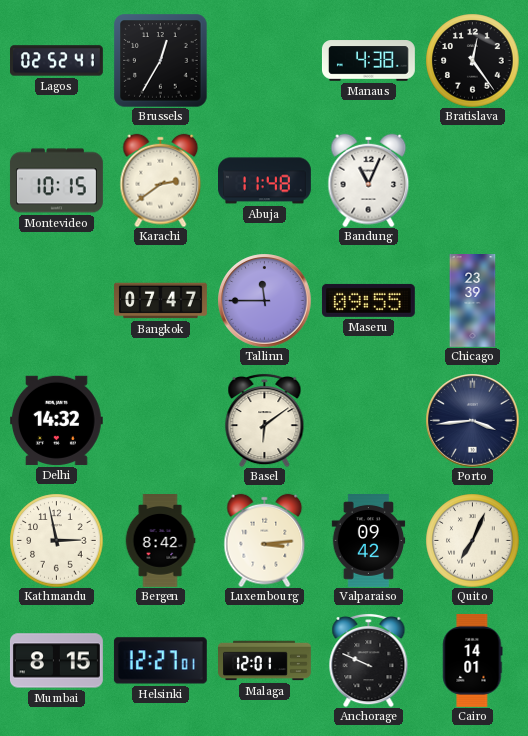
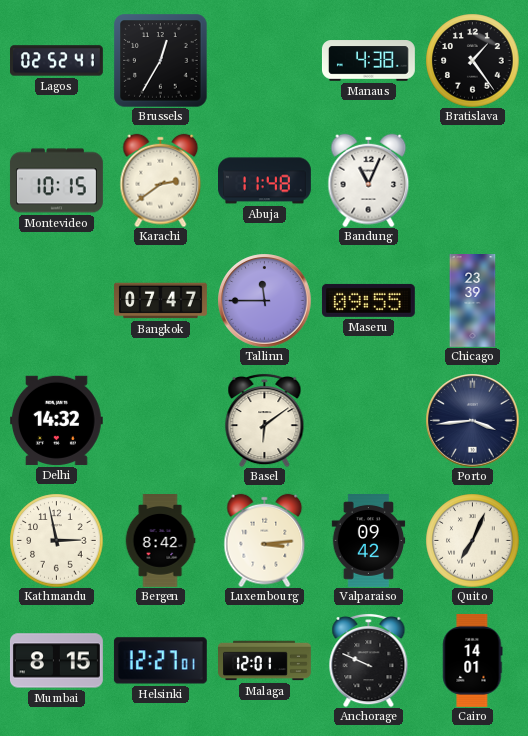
Bratislava: 12:24 -> 1:24
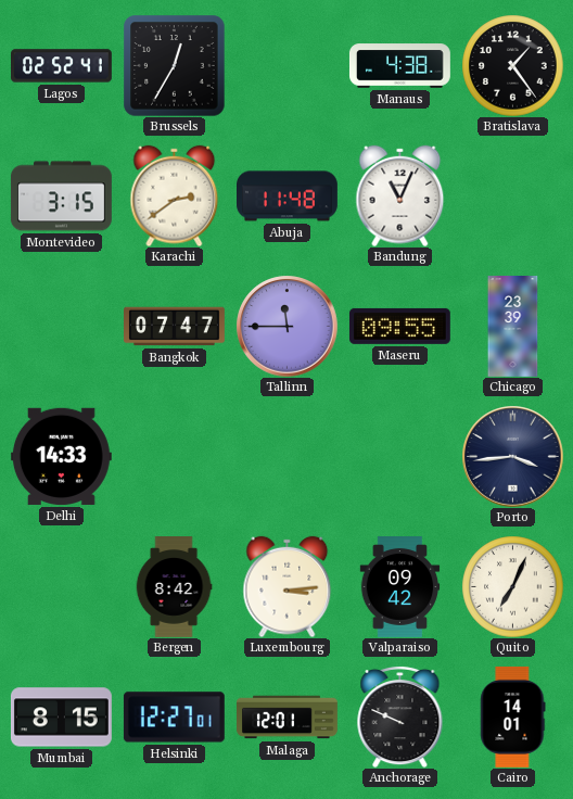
Montevideo: 10:15 -> 3:15
Delhi: 14:32 -> 14:33
Basel: 6:09 -> none
Kathmandu: 2:58 -> none
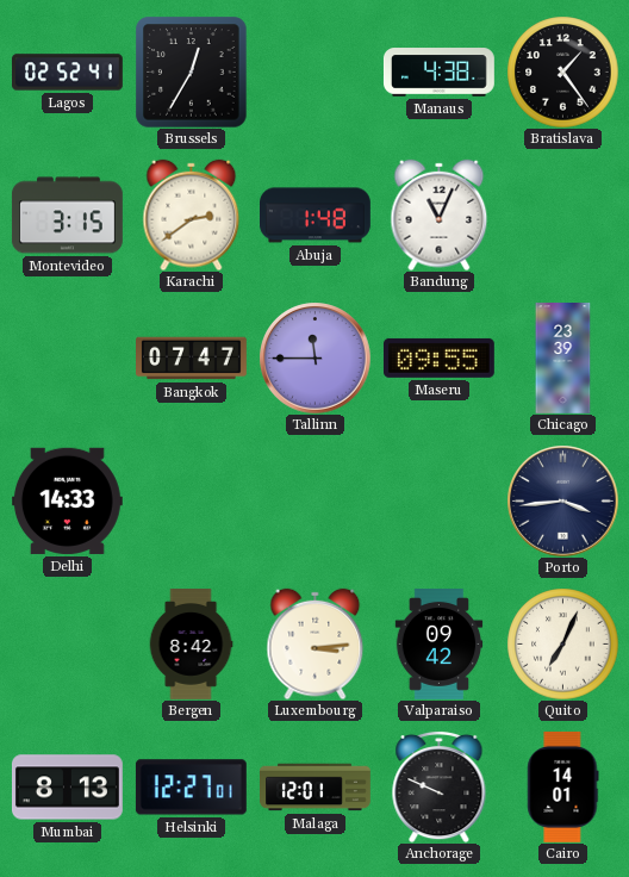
Abuja: 11:48 -> 1:48
Mumbai: 8:15 -> 8:13
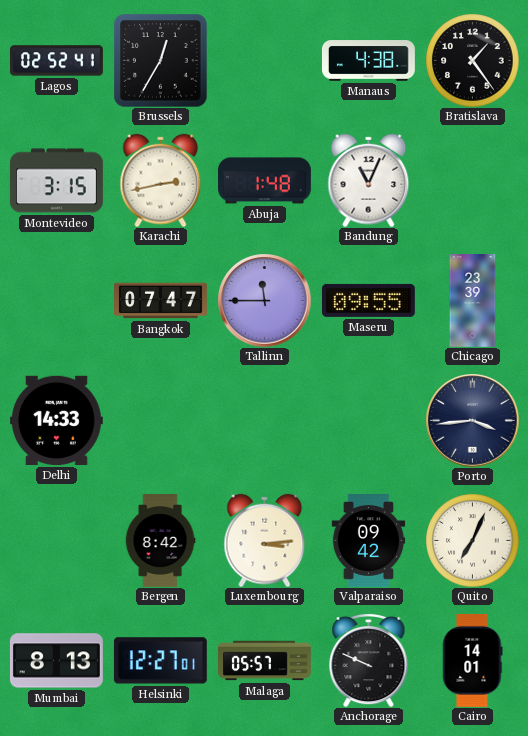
Karachi: 2:39 -> 2:43
Malaga: 12:01 -> 05:57
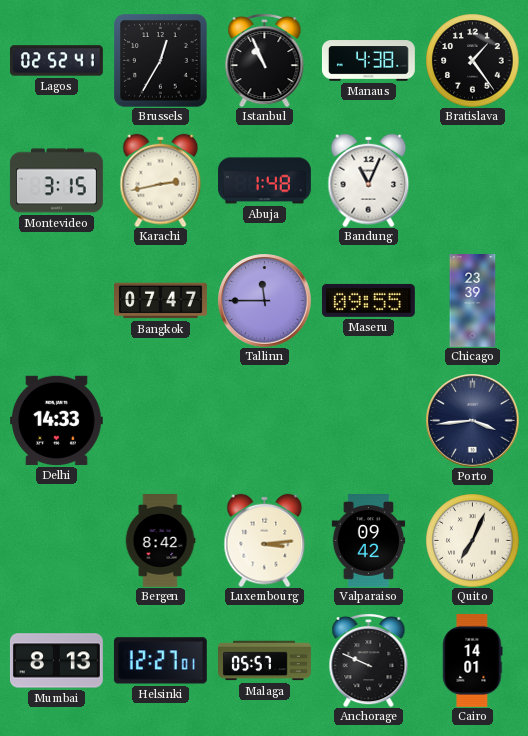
Istanbul: none -> 10:56
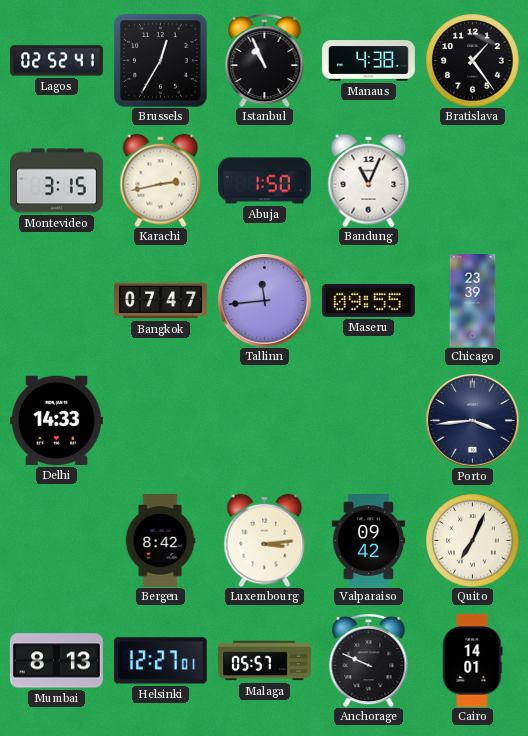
Abuja: 1:48 -> 1:50
Tallinn: 11:45 -> 11:44
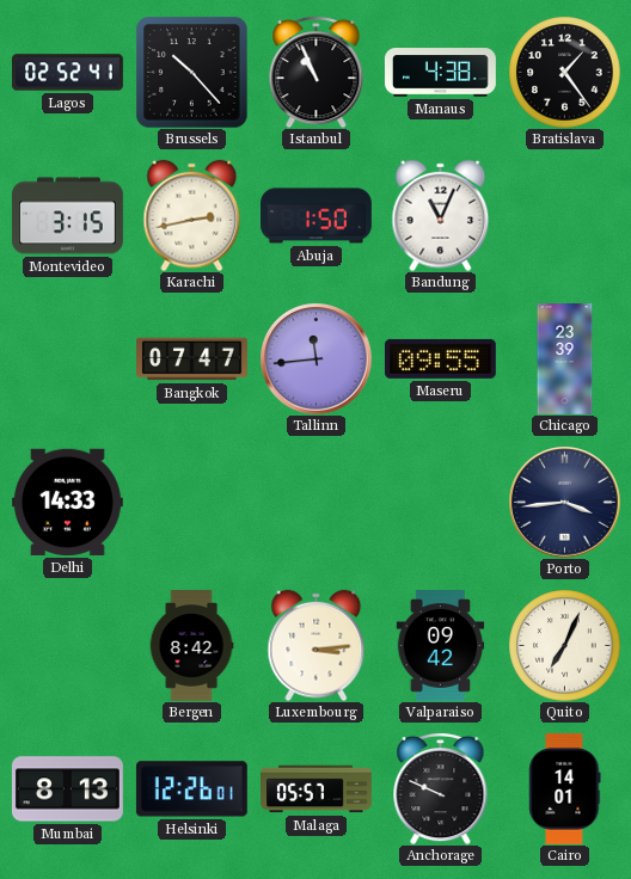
Brussels: 12:35 -> 10:23
Helsinki: 12:27 -> 12:26
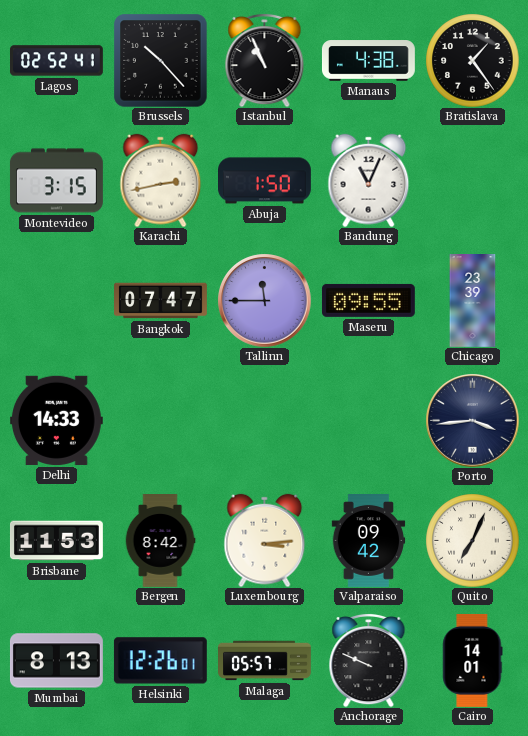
Tallinn: 11:44 -> 11:45
Brisbane: none -> 11:53
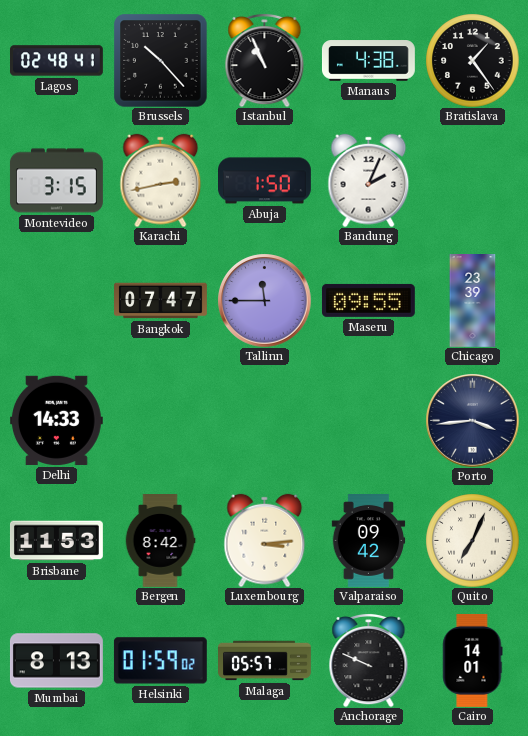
Lagos: 02:52 -> 02:48
Bandung: 11:04 -> 2:04
Helsinki: 12:26 -> 01:59
